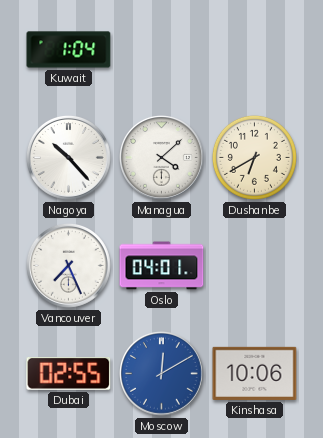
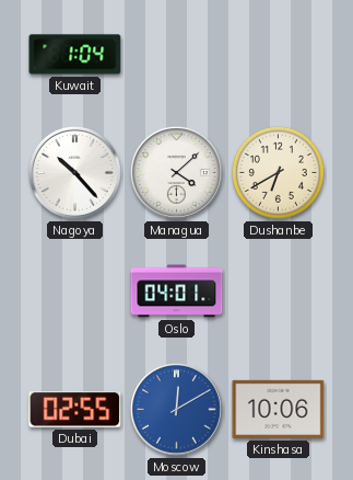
Vancouver: 7:26 -> none
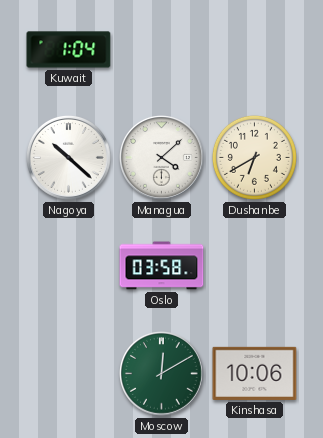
Nagoya: 10:23 -> 10:22
Oslo: 04:01 -> 03:58
Dubai: 02:55 -> none
Moscow dial: blue -> green
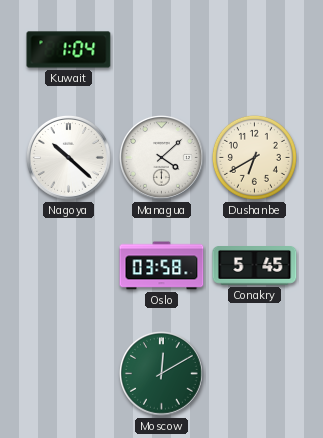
Conakry: none -> 5:45
Kinshasa: 10:06 -> none
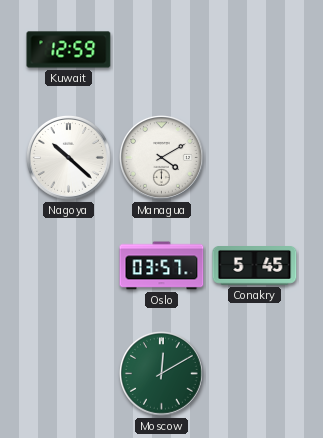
Kuwait: 1:04 -> 12:59
Managua: 4:08 -> 4:10
Dushanbe: 6:40 -> none
Oslo: 03:58 -> 03:57
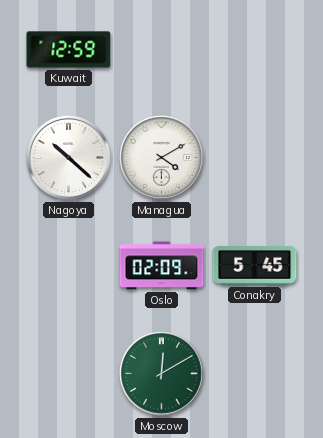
Oslo: 03:57 -> 02:09
